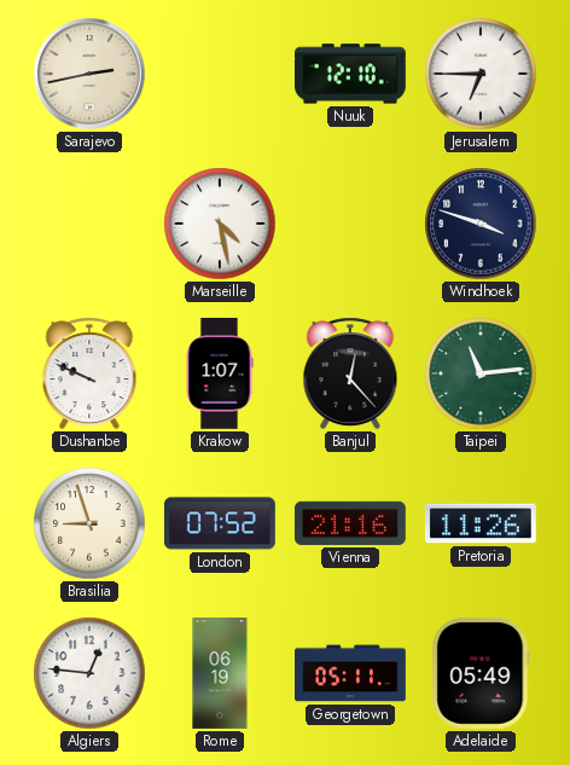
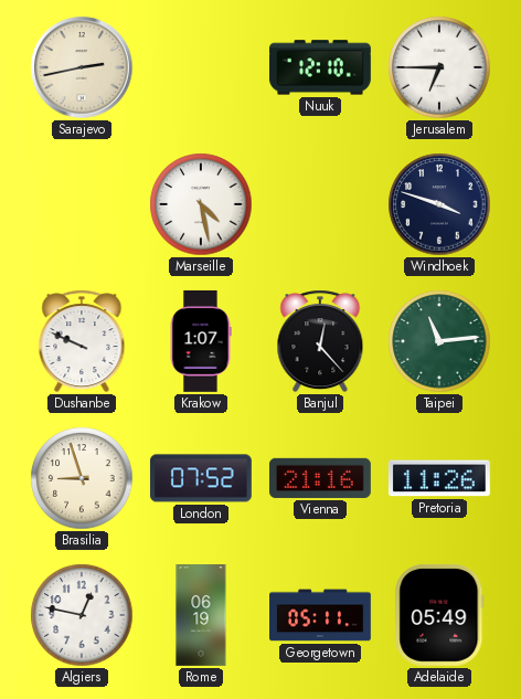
Algiers: 12:46 -> 12:47
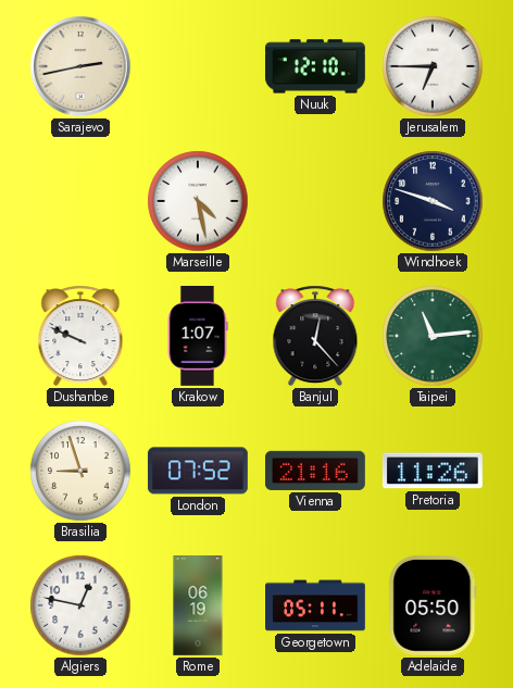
Adelaide: 05:49 -> 05:50
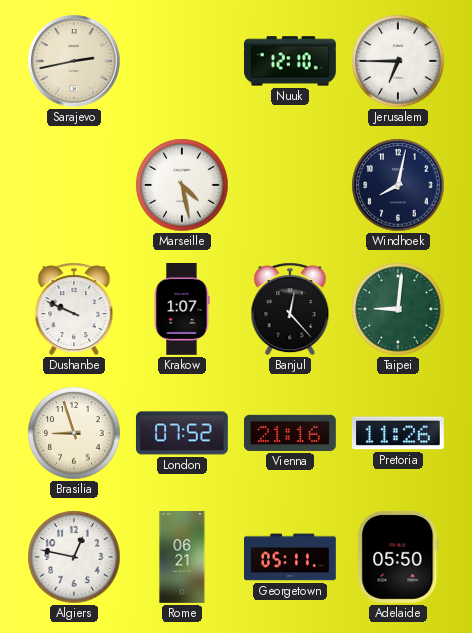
Windhoek: 3:48 -> 8:02
Taipei: 11:14 -> 9:01
Rome: 06:19 -> 06:21
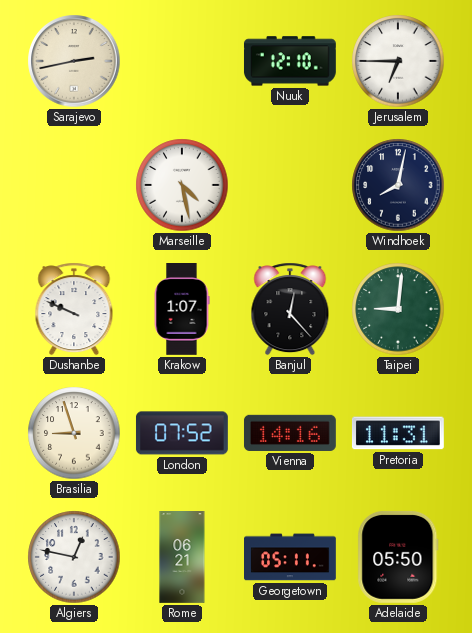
Vienna: 21:16 -> 14:16
Pretoria: 11:26 -> 11:31
